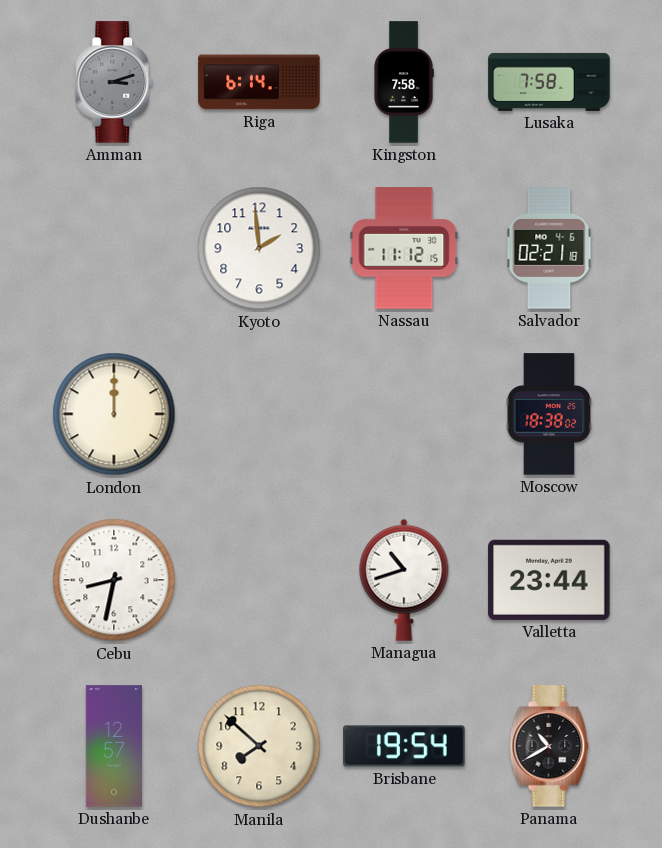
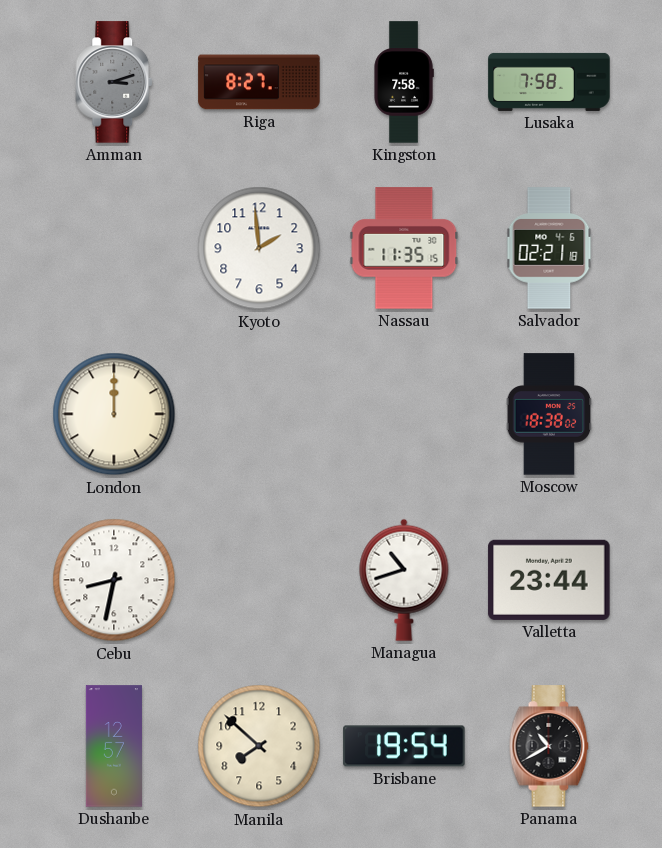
Riga: 6:14 -> 8:27
Nassau: 11:12 -> 11:35
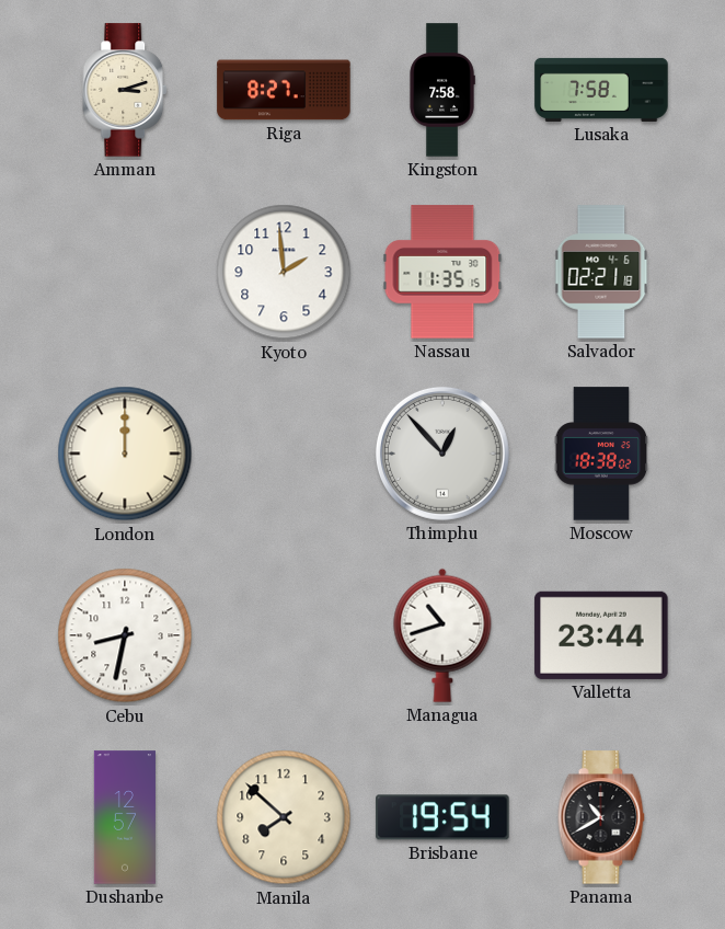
Amman dial: grey -> cream
Thimphu: none -> 12:53
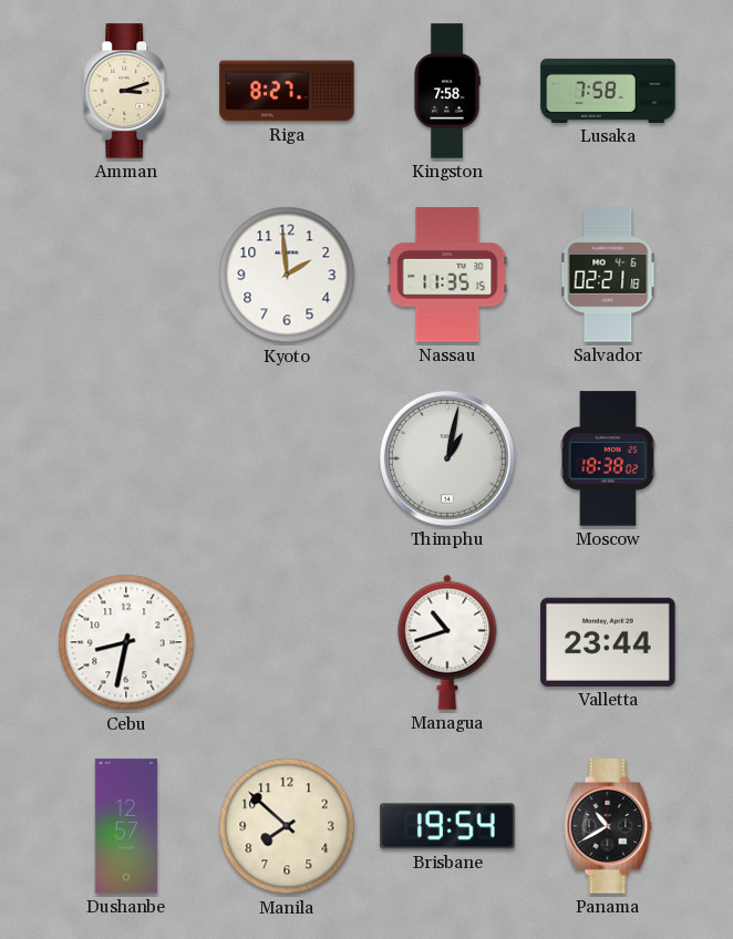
London: 12:00 -> none
Thimphu: 12:53 -> 1:02
